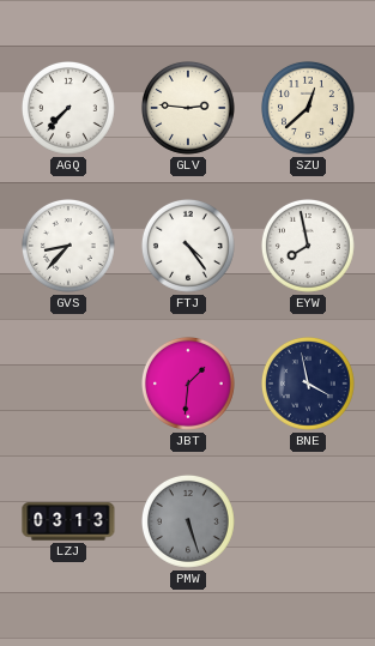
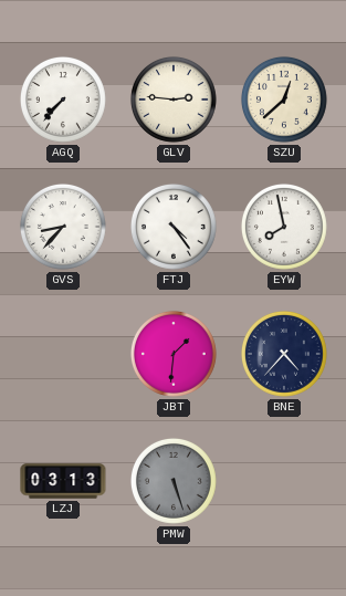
BNE: 3:58 -> 4:37
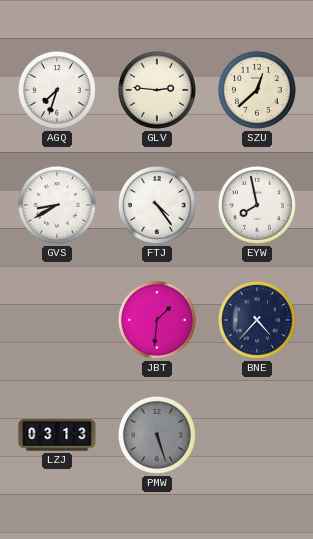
AGQ: 7:37 -> 7:33
GVS: 8:37 -> 8:40
